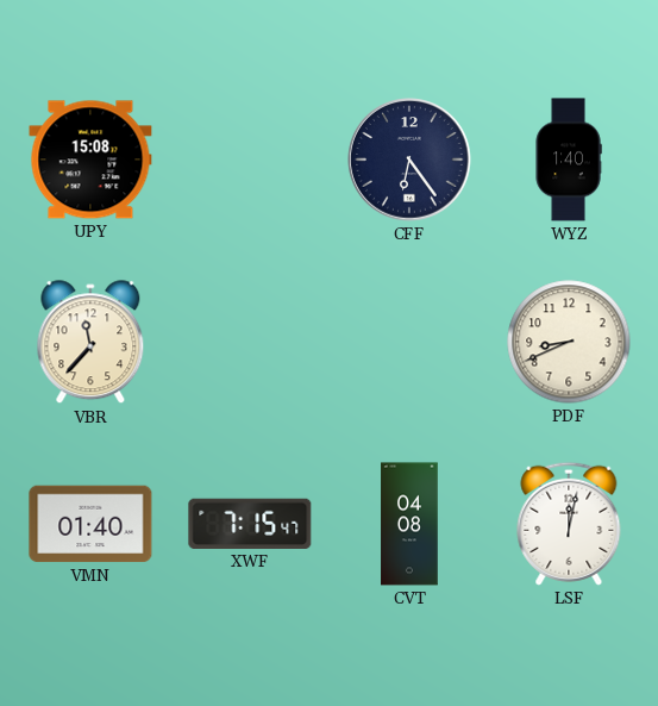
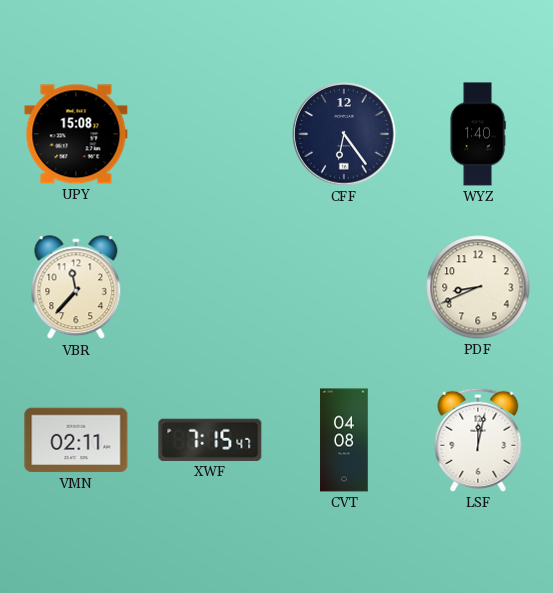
VMN: 01:40 -> 02:11
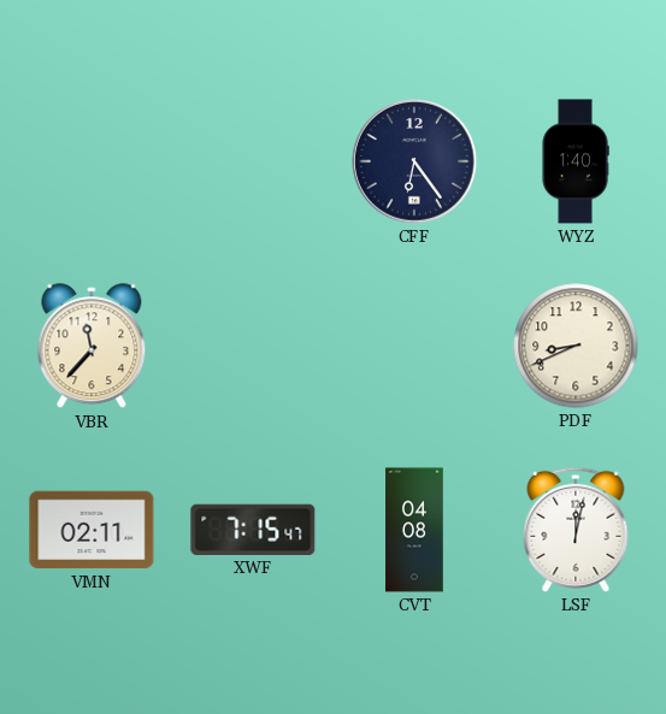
UPY: 15:08 -> none
